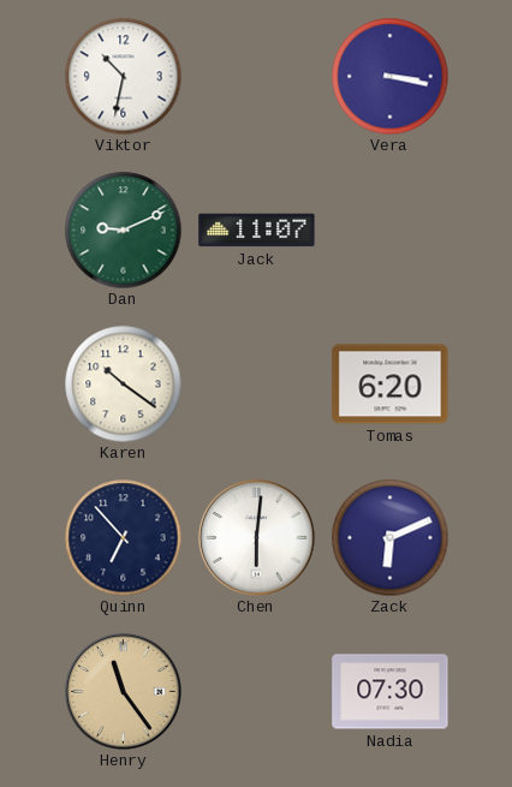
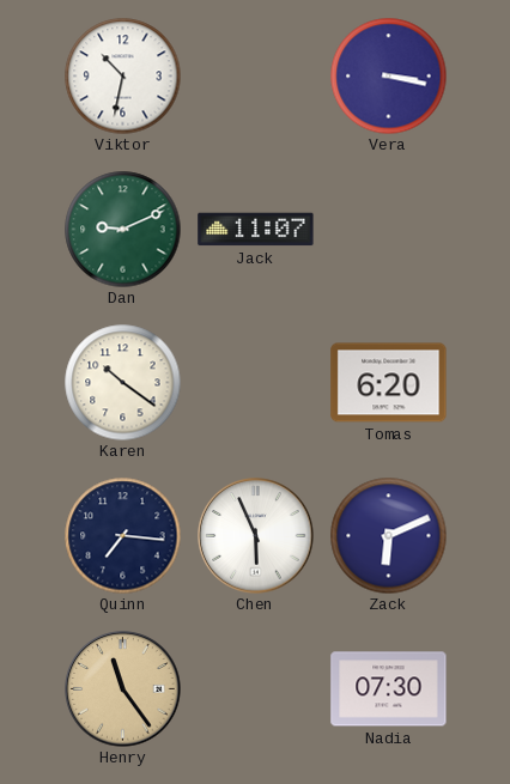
Quinn: 6:53 -> 7:16
Chen: 6:01 -> 5:56
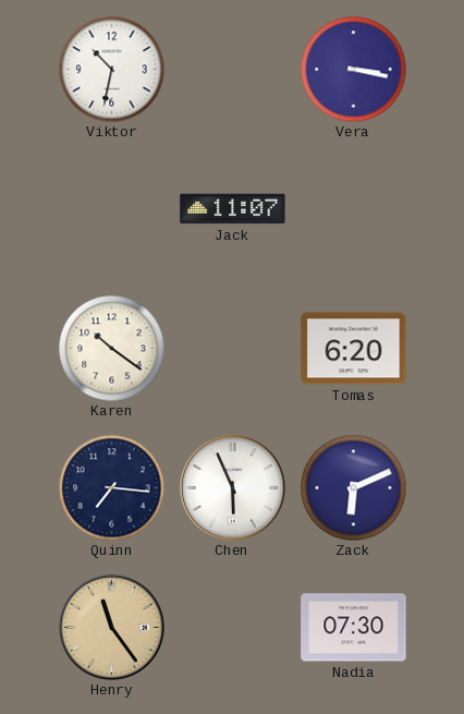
Dan: 9:11 -> none
